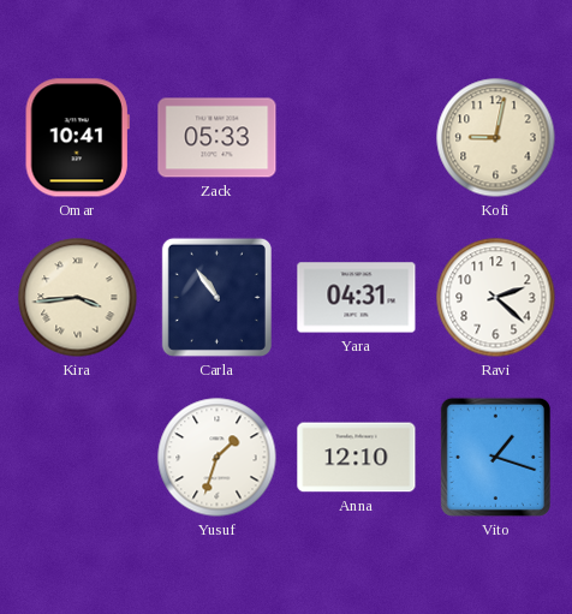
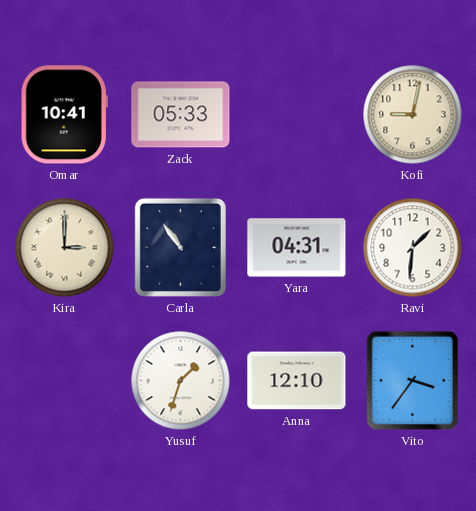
Kira: 3:44 -> 3:00
Ravi: 2:22 -> 1:31
Vito: 1:18 -> 3:36
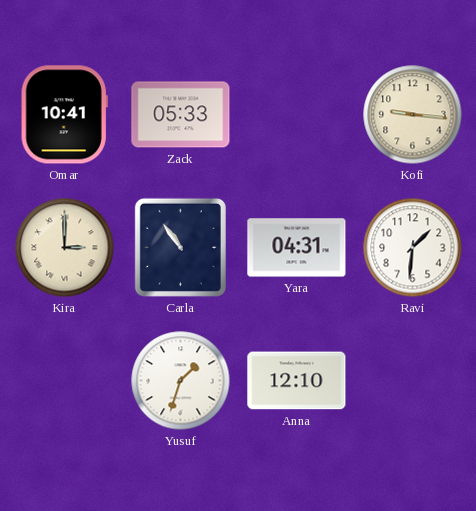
Kofi: 9:02 -> 9:16
Vito: 3:36 -> none
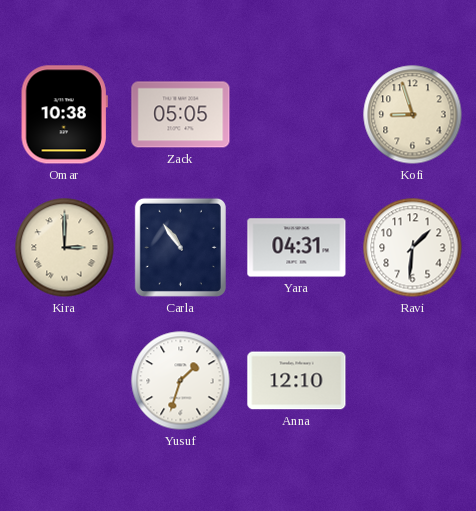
Omar: 10:41 -> 10:38
Zack: 05:33 -> 05:05
Kofi: 9:16 -> 8:57
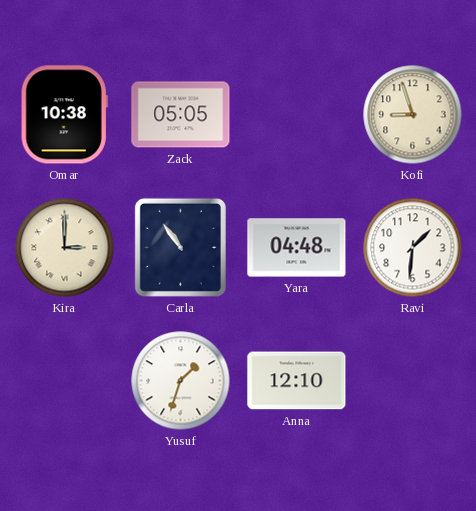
Yara: 04:31 -> 04:48
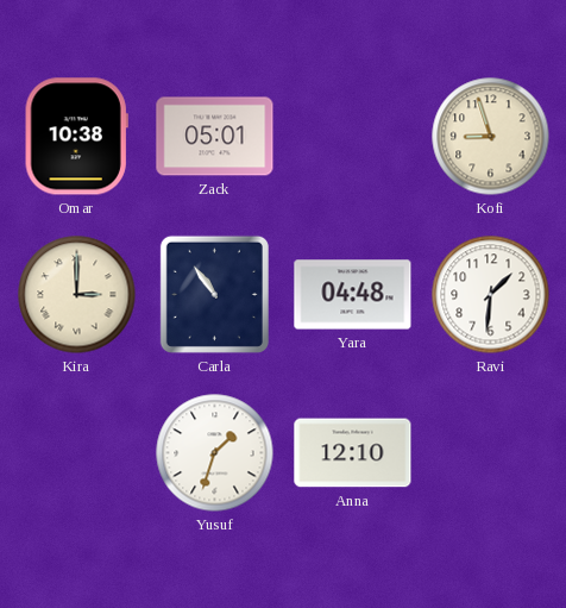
Zack: 05:05 -> 05:01
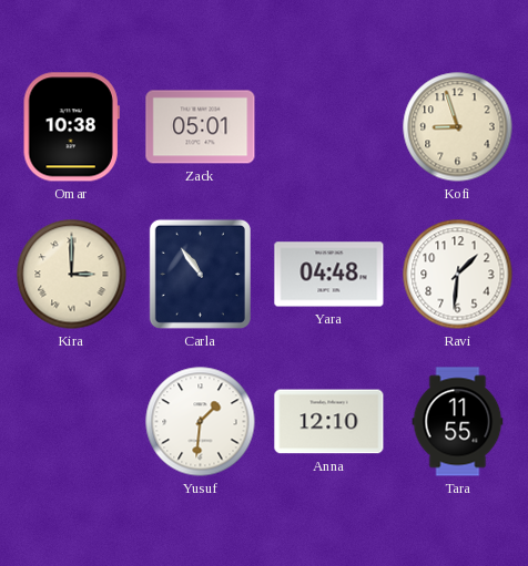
Yusuf: 1:33 -> 1:31
Tara: none -> 11:55
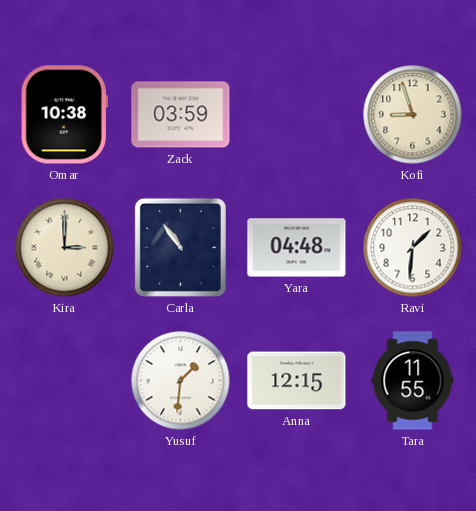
Zack: 05:01 -> 03:59
Anna: 12:10 -> 12:15
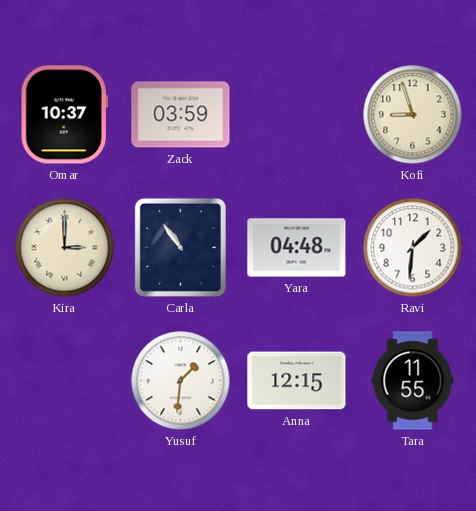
Omar: 10:38 -> 10:37
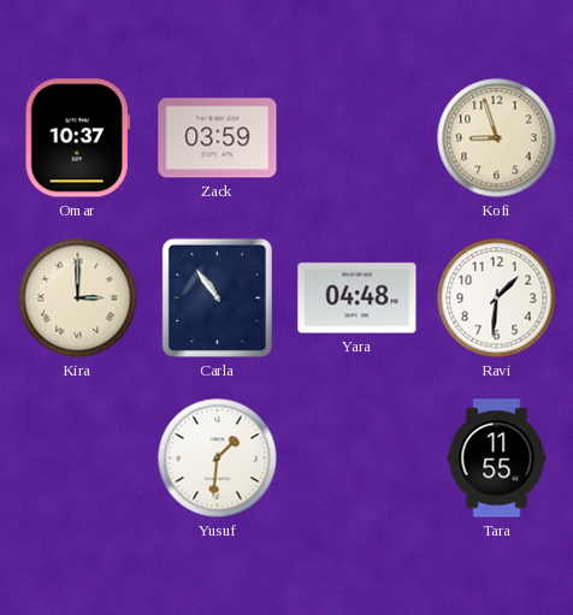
Anna: 12:15 -> none
